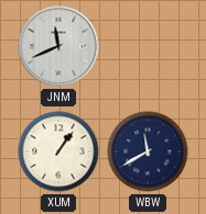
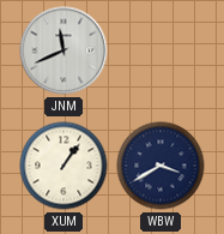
WBW: 11:40 -> 3:40
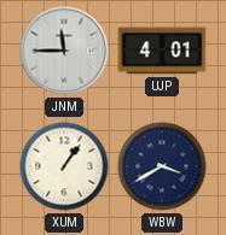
JNM: 11:41 -> 11:45
UJP: none -> 4:01
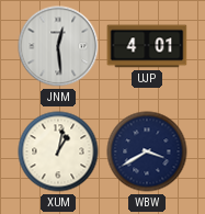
JNM: 11:45 -> 12:29
XUM: 1:06 -> 1:02
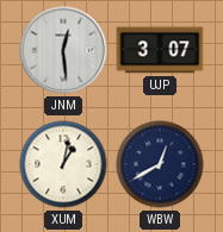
UJP: 4:01 -> 3:07
WBW: 3:40 -> 12:40
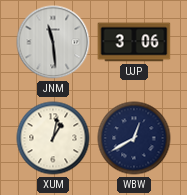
JNM: 12:29 -> 11:29
UJP: 3:07 -> 3:06
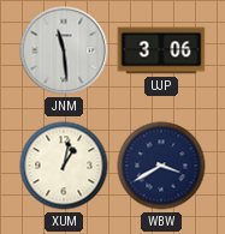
WBW: 12:40 -> 3:40
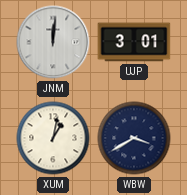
JNM: 11:29 -> 12:01
UJP: 3:06 -> 3:01
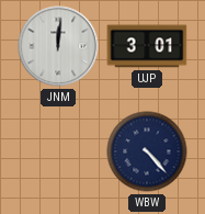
XUM: 1:02 -> none
WBW: 3:40 -> 4:23
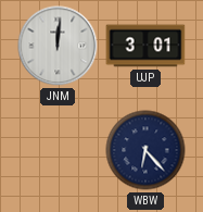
WBW: 4:23 -> 6:23
